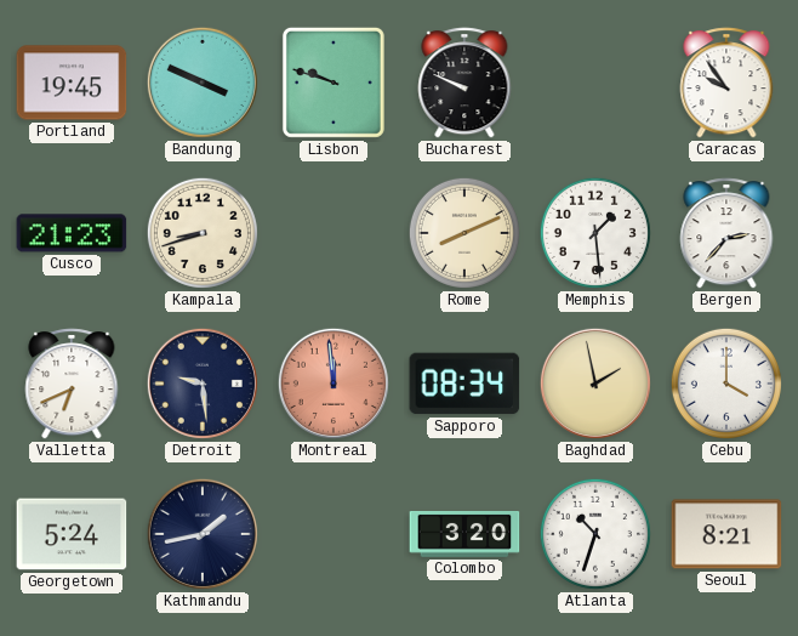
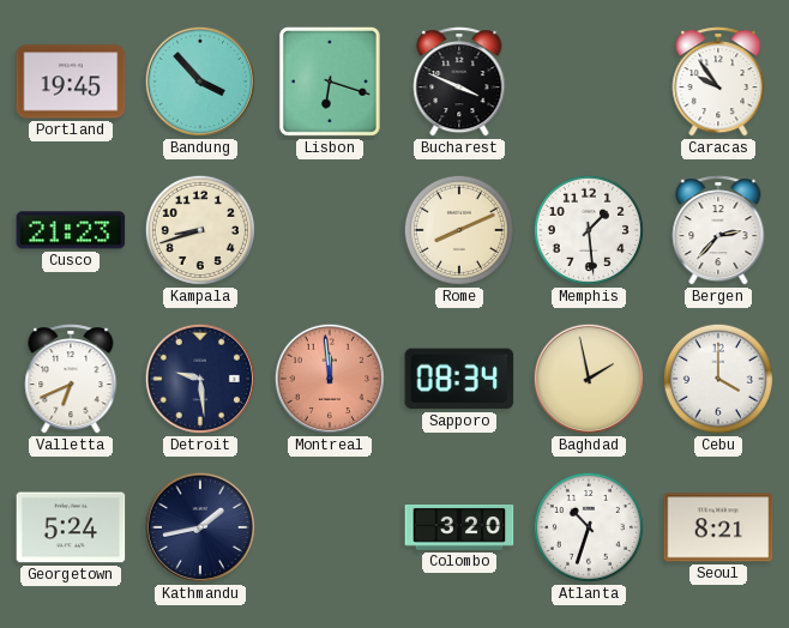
Bandung: 3:49 -> 3:53
Lisbon: 9:48 -> 6:18
Bucharest: 9:49 -> 3:49
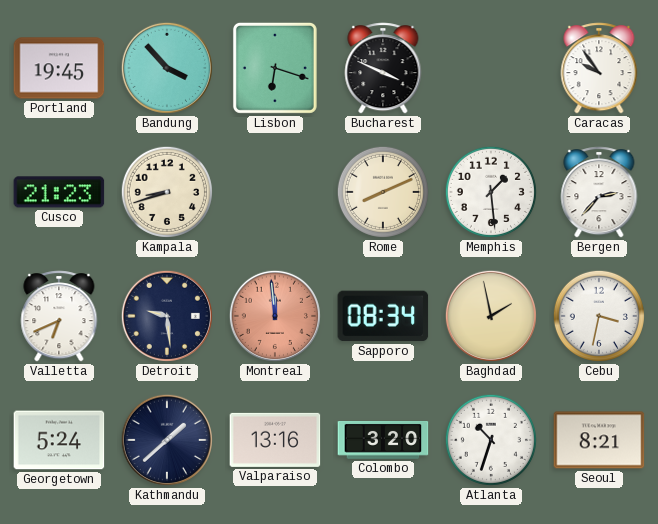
Cebu: 4:00 -> 3:32
Kathmandu: 1:43 -> 1:38
Valparaiso: none -> 13:16
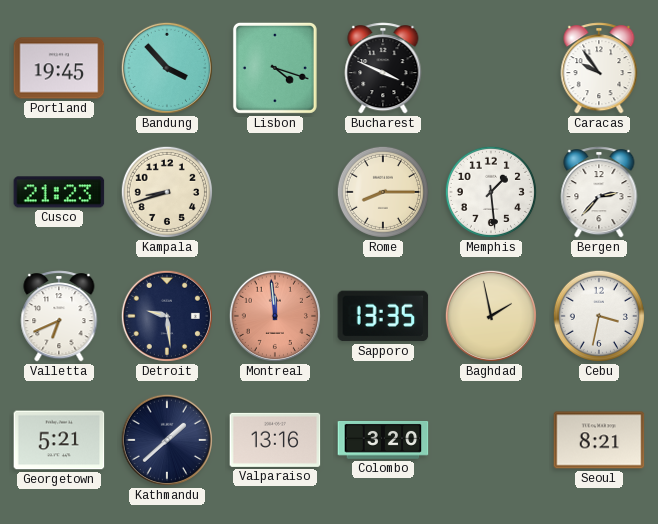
Lisbon: 6:18 -> 4:18
Rome: 8:11 -> 8:15
Sapporo: 08:34 -> 13:35
Georgetown: 5:24 -> 5:21
Atlanta: 10:33 -> none
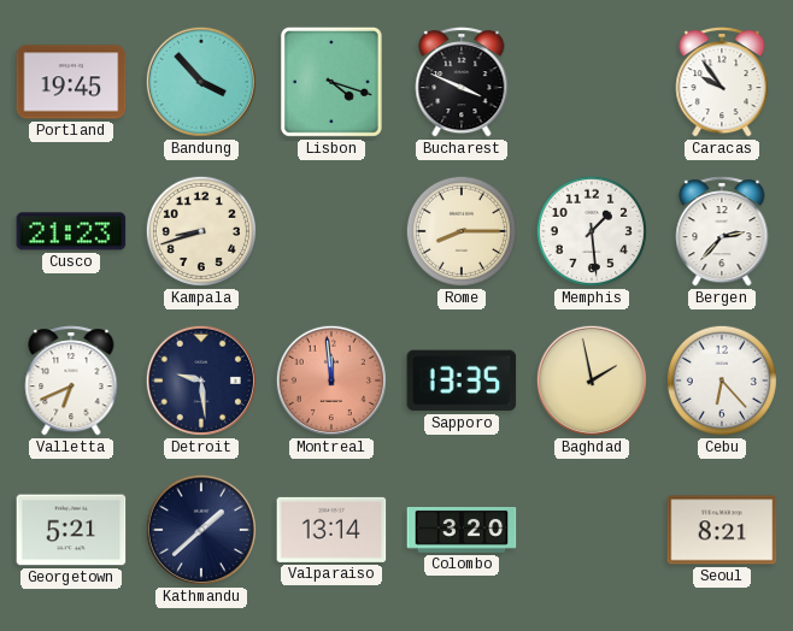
Cebu: 3:32 -> 6:23
Valparaiso: 13:16 -> 13:14
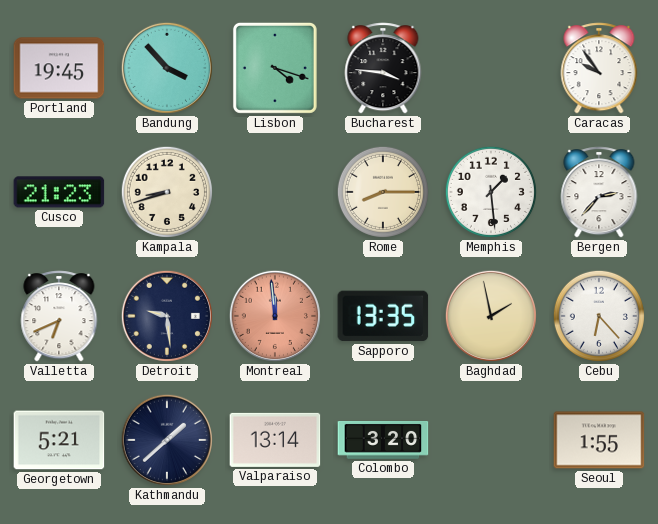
Bucharest: 3:49 -> 3:46
Seoul: 8:21 -> 1:55
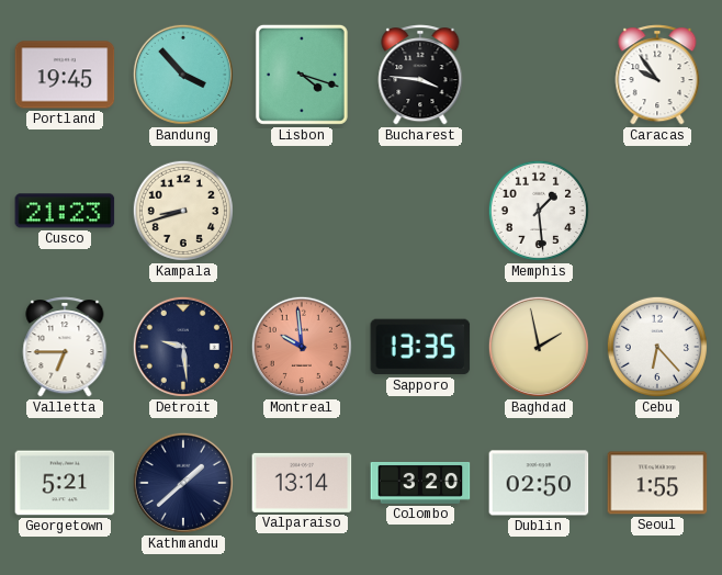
Rome: 8:15 -> none
Bergen: 2:37 -> none
Valletta: 6:41 -> 6:45
Montreal: 11:59 -> 9:59
Dublin: none -> 02:50
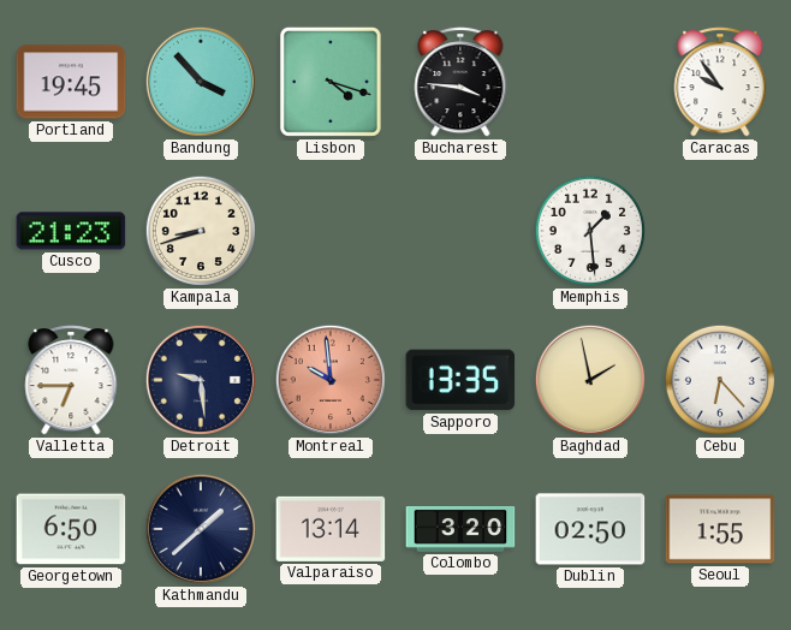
Georgetown: 5:21 -> 6:50
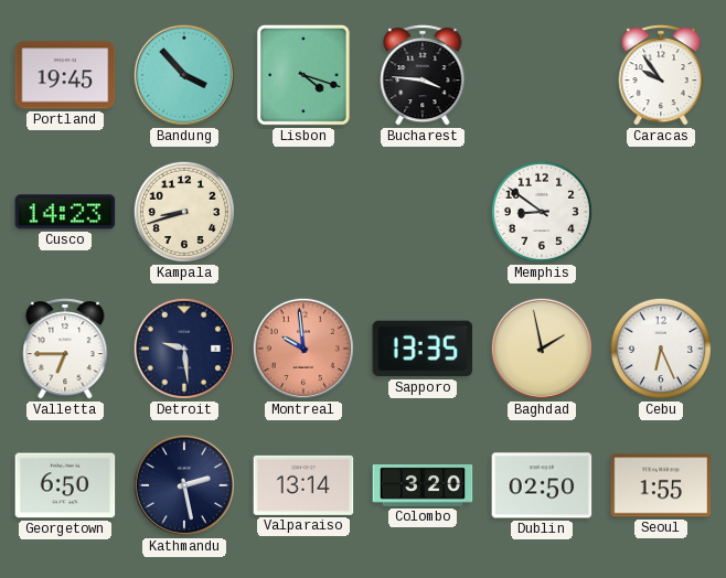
Cusco: 21:23 -> 14:23
Memphis: 1:29 -> 8:51
Cebu: 6:23 -> 6:26
Kathmandu: 1:38 -> 2:28
